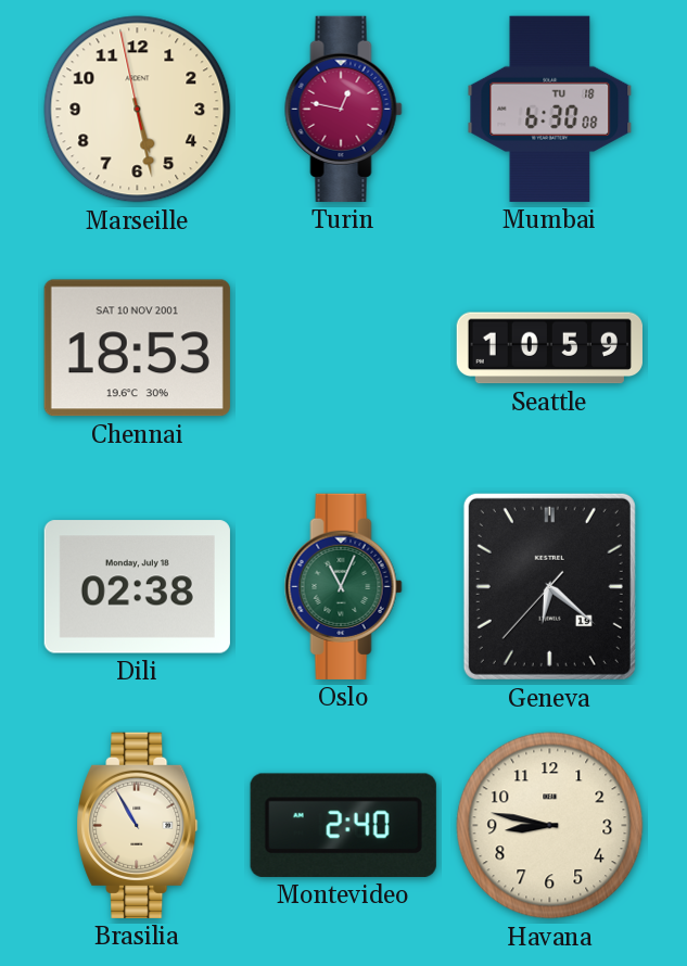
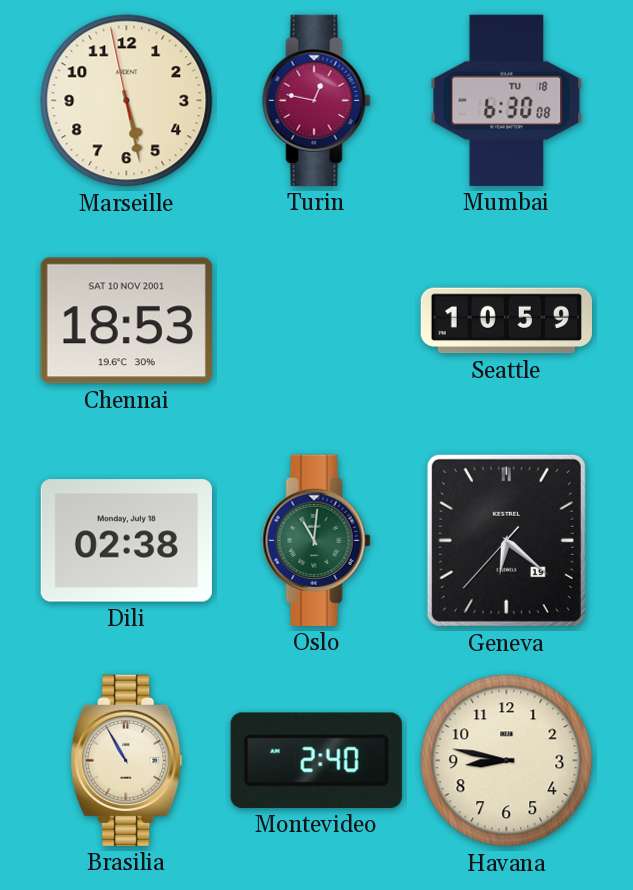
Oslo: 11:04 -> 11:01
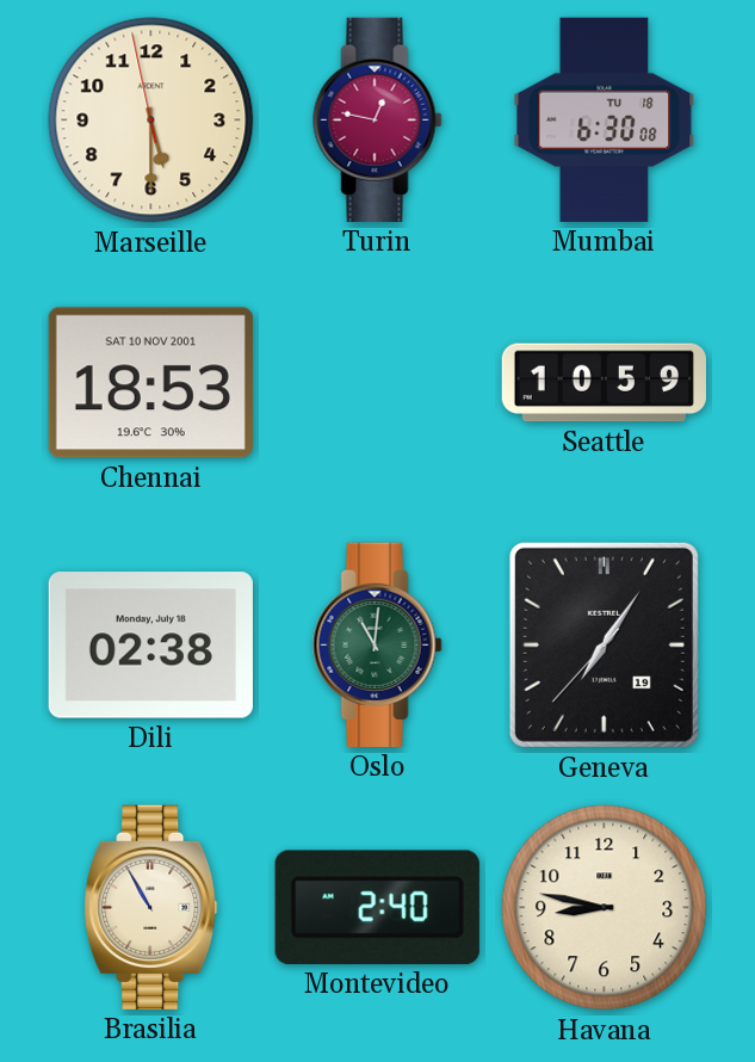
Marseille: 5:27 -> 5:29
Geneva: 6:21 -> 7:05
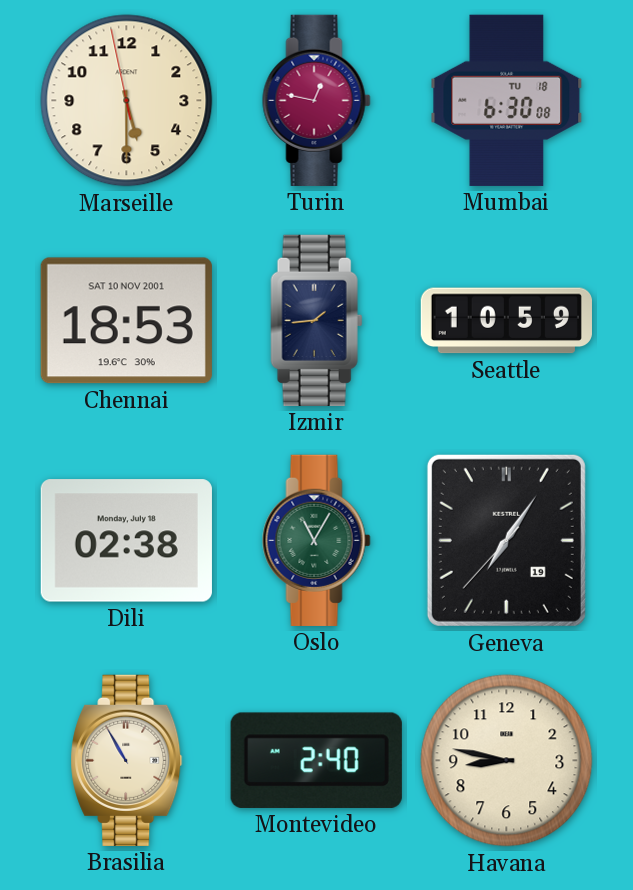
Izmir: none -> 1:44
Oslo: 11:01 -> 11:05
